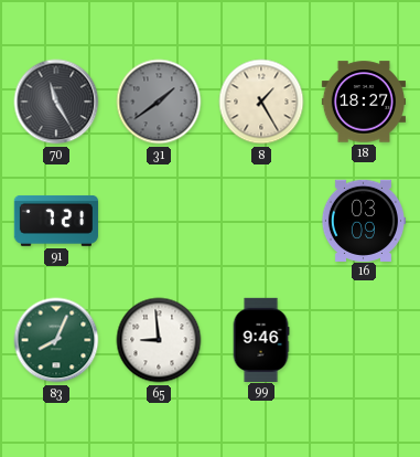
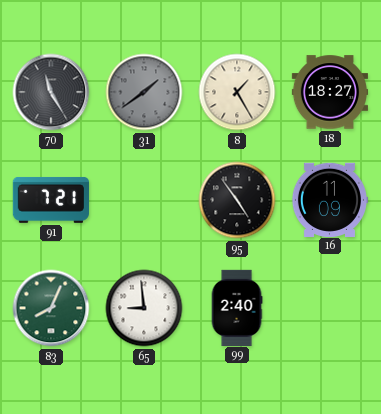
95: none -> 4:54
16: 03:09 -> 11:09
99: 9:46 -> 2:40
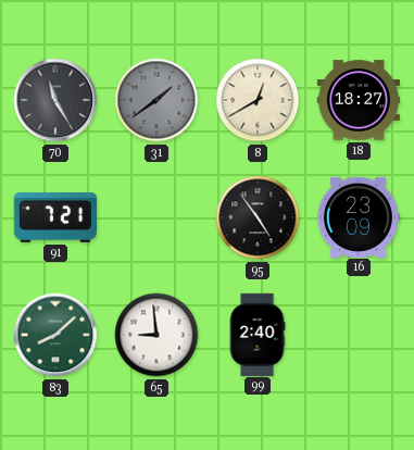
8: 1:25 -> 12:40
16: 11:09 -> 23:09
83: 8:04 -> 8:08
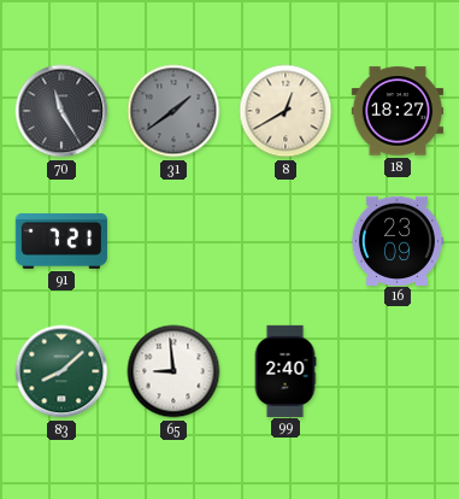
95: 4:54 -> none
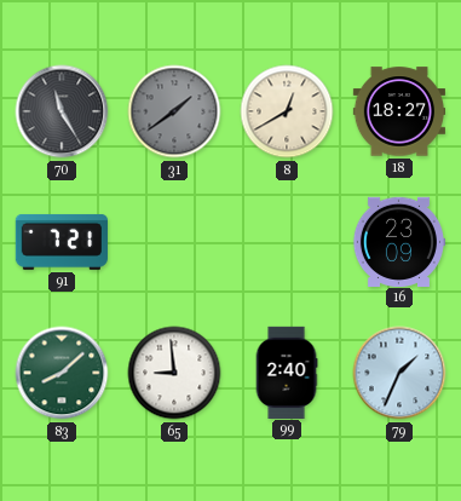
79: none -> 1:34
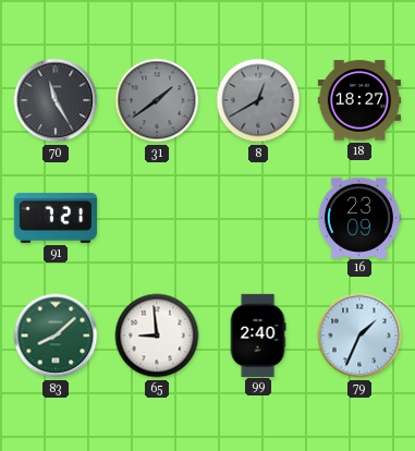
8 dial: cream -> grey
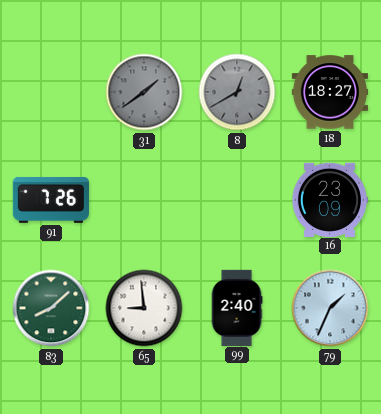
70: 11:25 -> none
91: 7:21 -> 7:26
